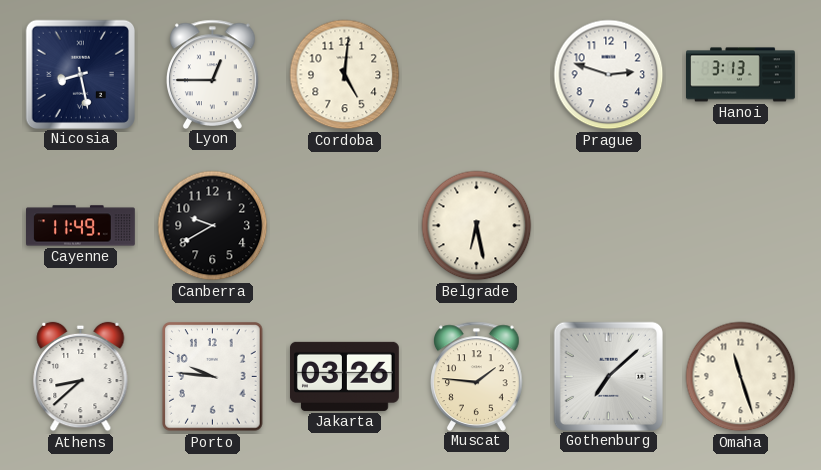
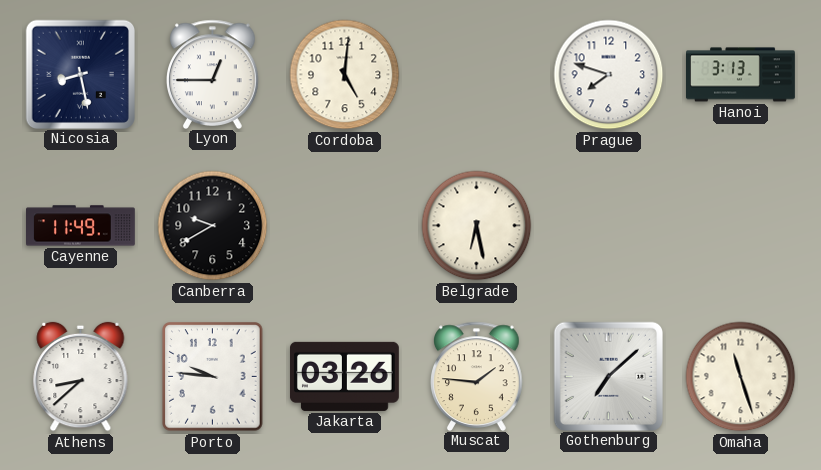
Prague: 2:48 -> 7:48
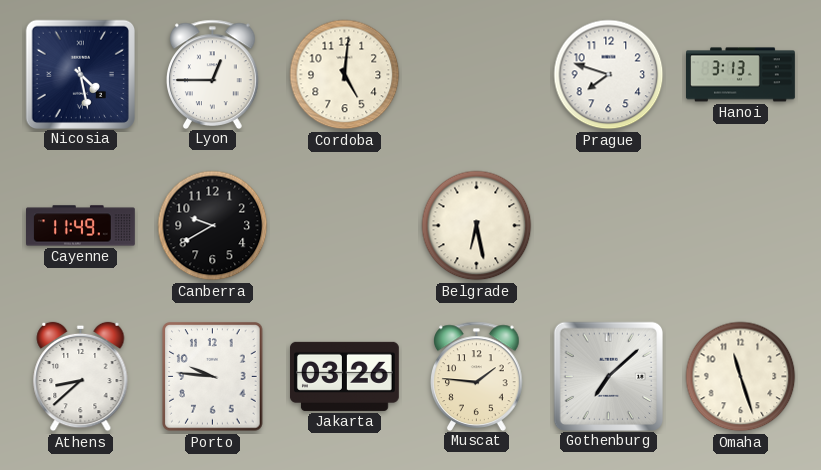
Nicosia: 8:28 -> 4:28
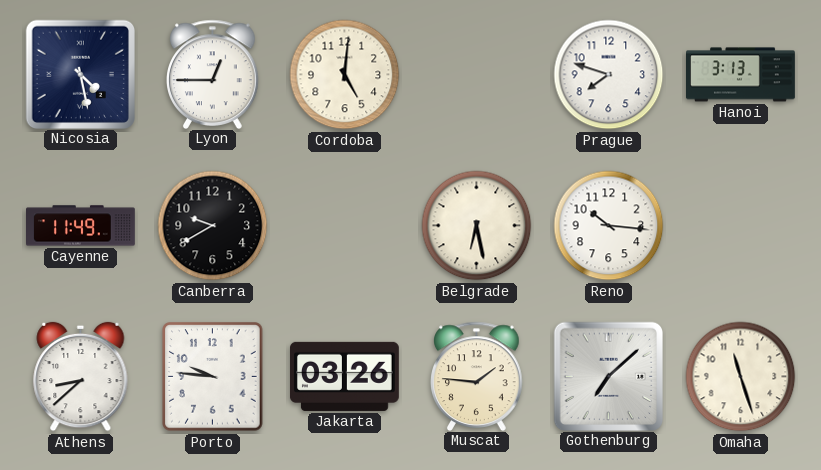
Reno: none -> 10:16
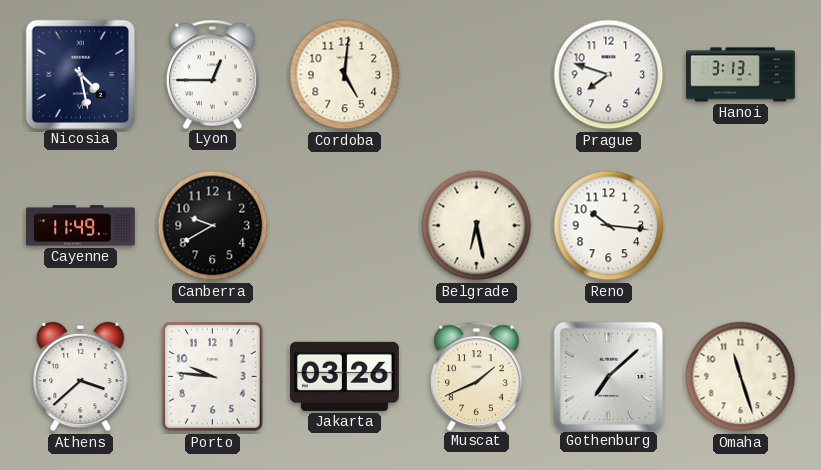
Athens: 8:38 -> 3:38
Muscat: 1:46 -> 1:41
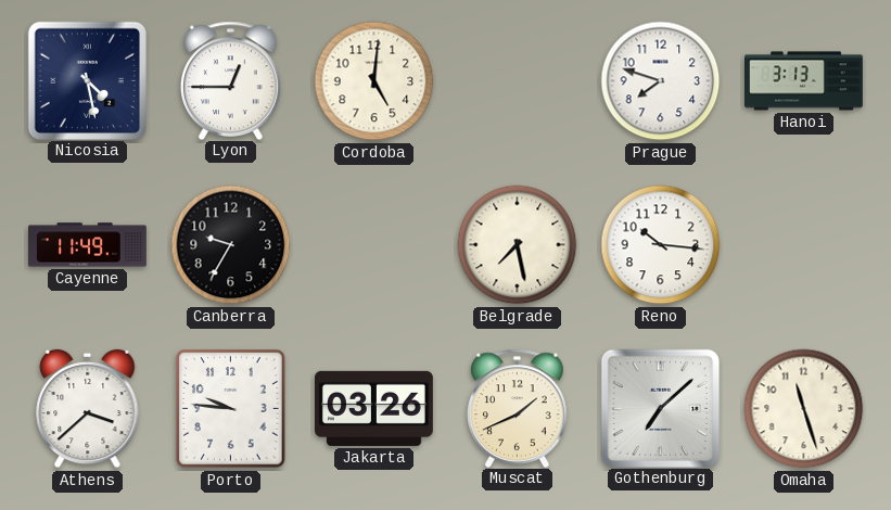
Canberra: 9:40 -> 9:35
Belgrade: 6:28 -> 7:28
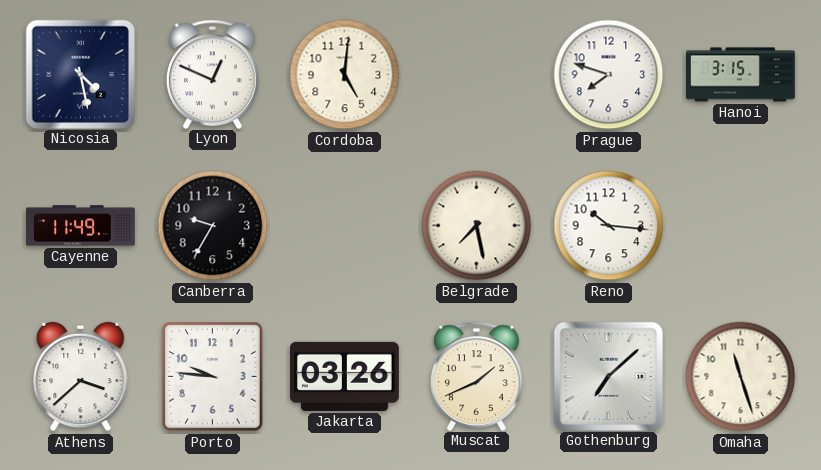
Lyon: 12:45 -> 12:49
Hanoi: 3:13 -> 3:15
